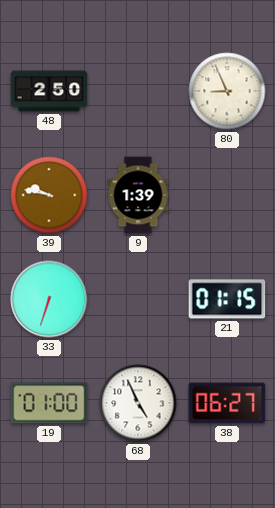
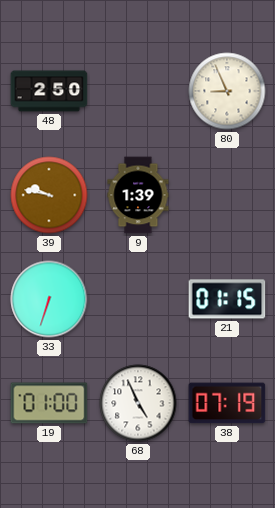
38: 06:27 -> 07:19
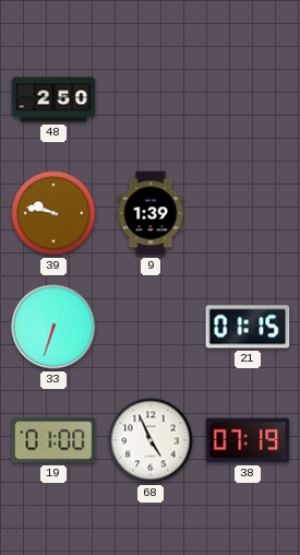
80: 8:56 -> none
